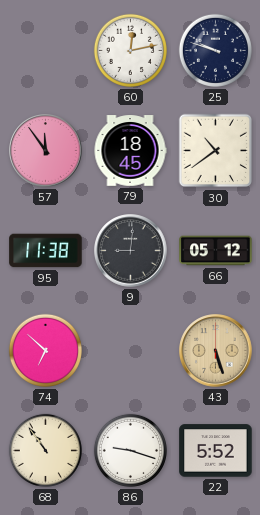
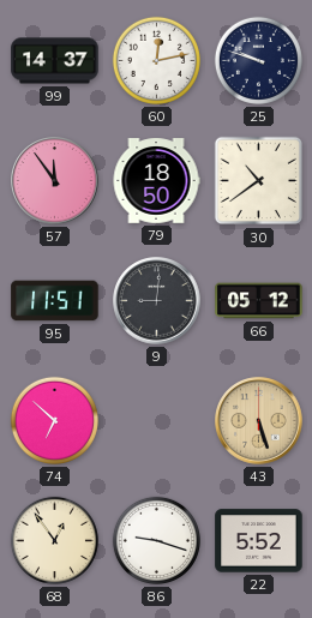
99: none -> 14:37
79: 18:45 -> 18:50
95: 11:38 -> 11:51
68: 10:54 -> 12:54
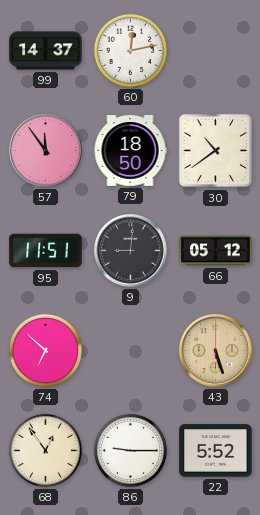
25: 9:48 -> none
86: 9:18 -> 9:15
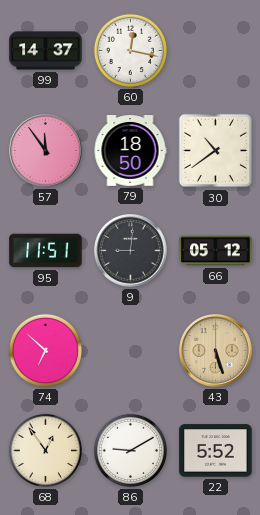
60: 12:13 -> 12:17
86: 9:15 -> 9:10
